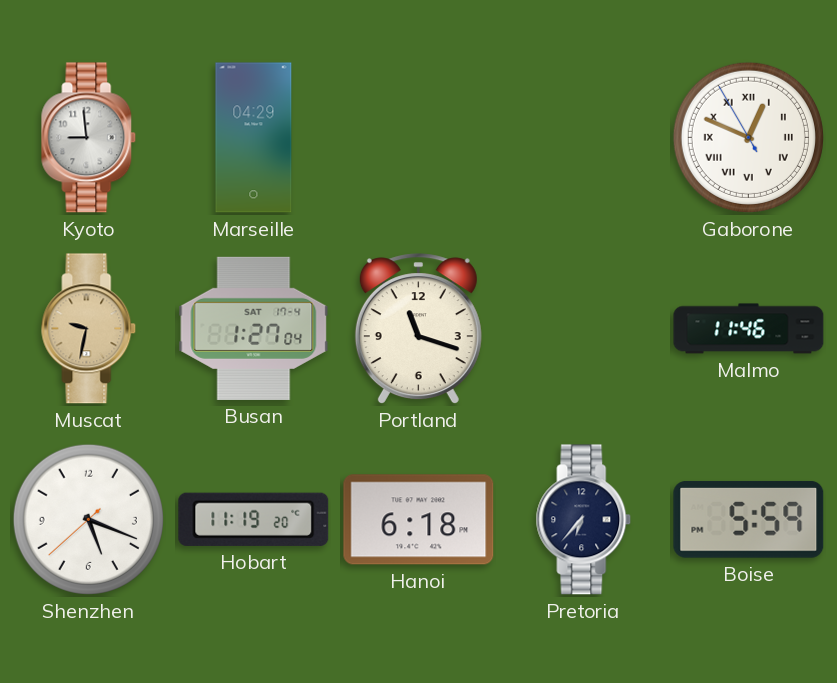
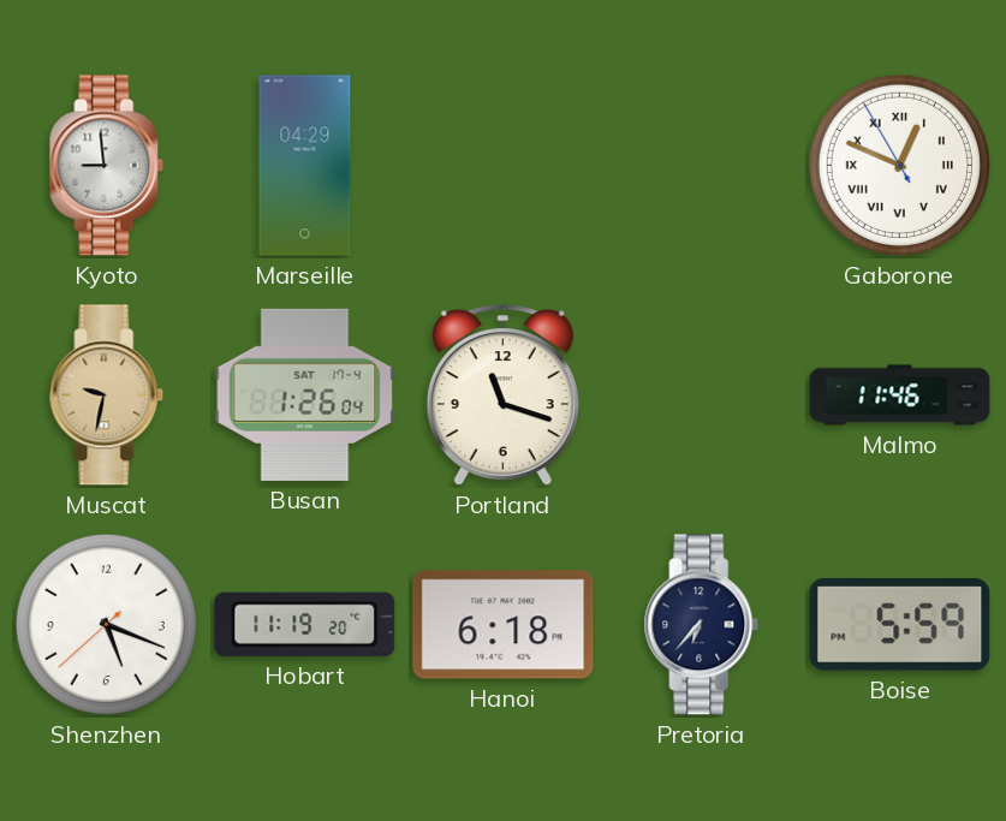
Busan: 1:27 -> 1:26
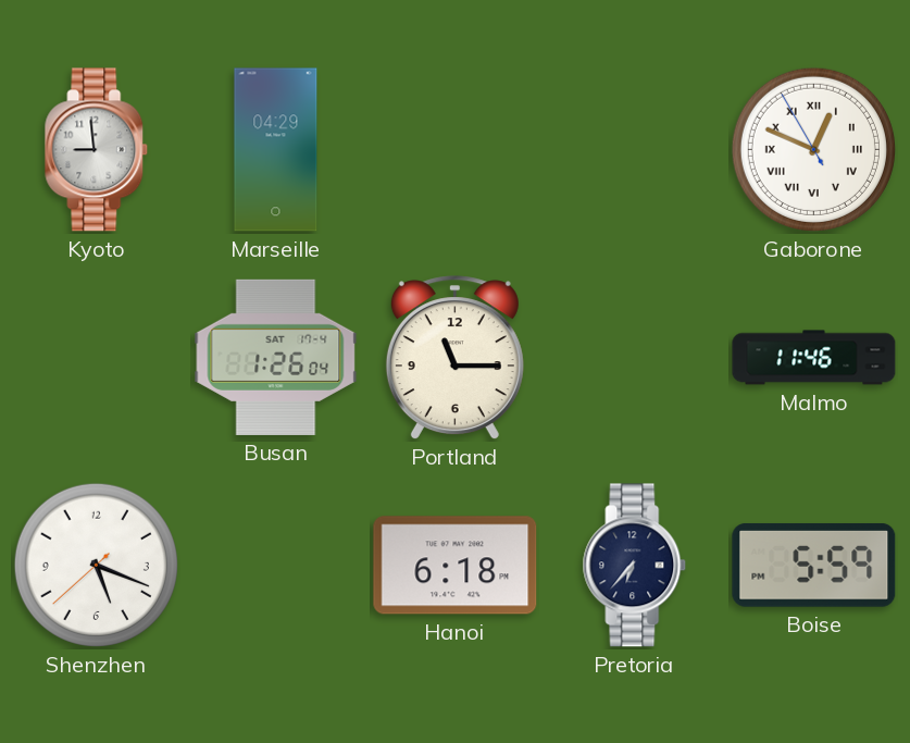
Muscat: 9:32 -> none
Portland: 11:18 -> 11:15
Hobart: 11:19 -> none
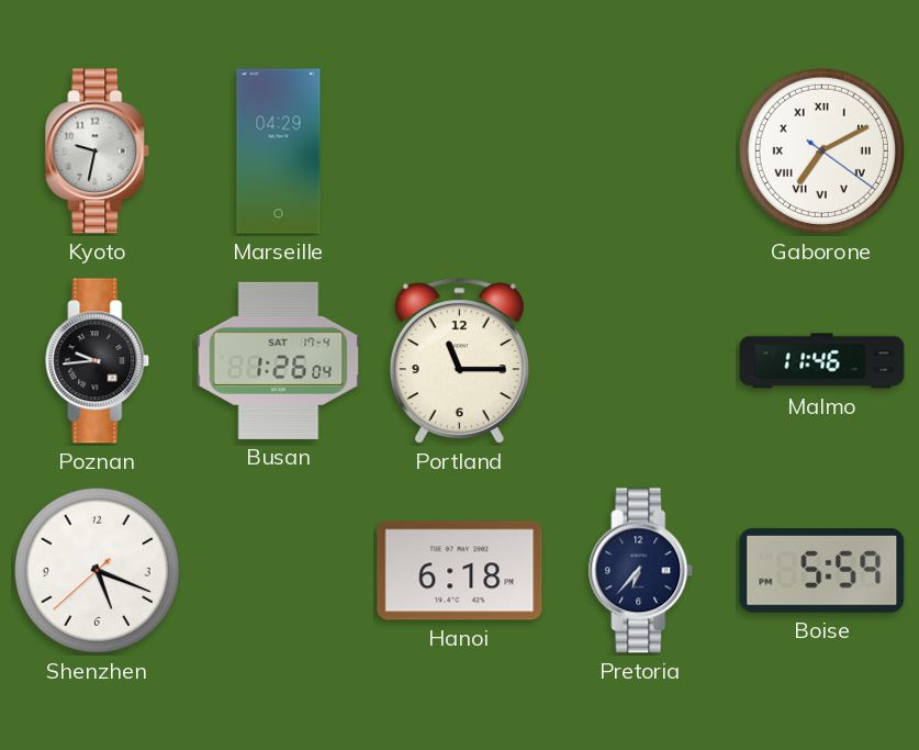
Kyoto: 8:59 -> 9:32
Gaborone: 12:48 -> 7:10
Poznan: none -> 9:44
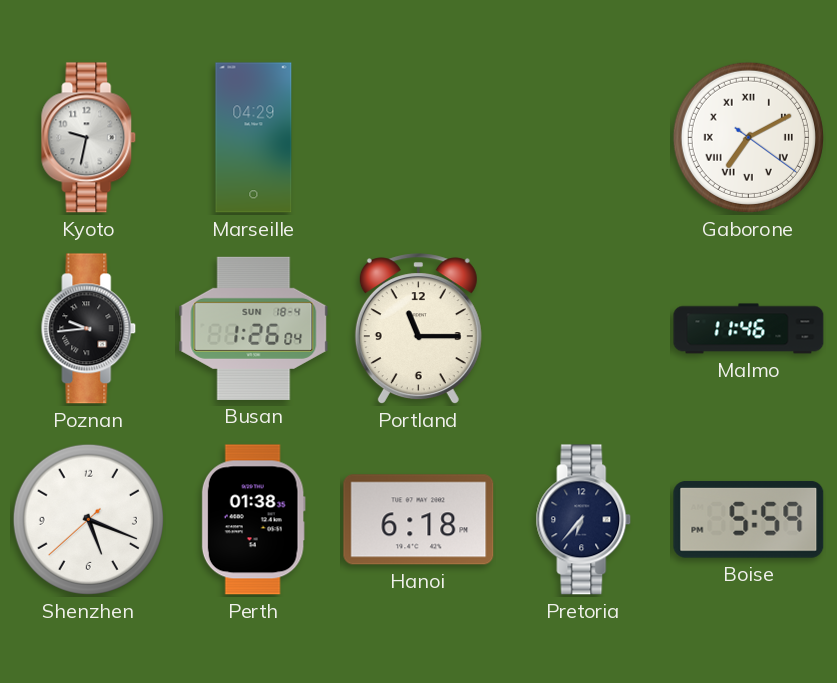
Busan date: SAT 17-4 -> SUN 18-4
Perth: none -> 01:38
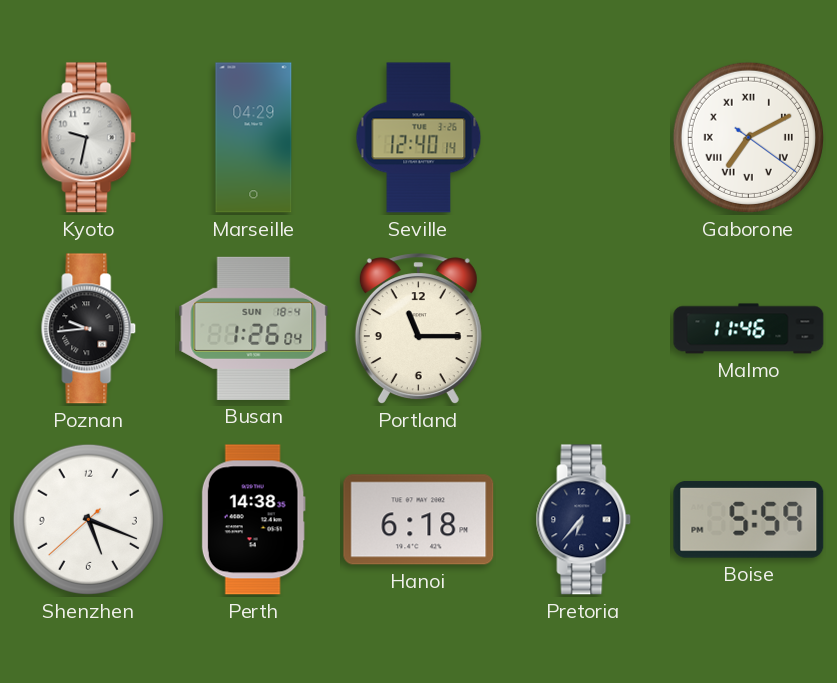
Seville: none -> 12:40
Perth: 01:38 -> 14:38
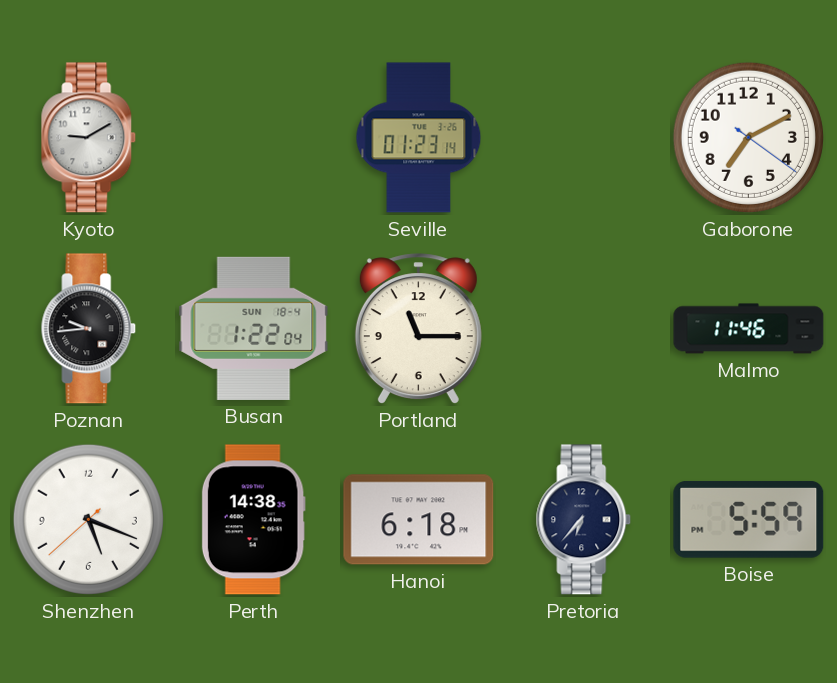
Kyoto: 9:32 -> 9:10
Marseille: 04:29 -> none
Seville: 12:40 -> 01:23
Gaborone numerals: Roman -> Arabic
Busan: 1:26 -> 1:22
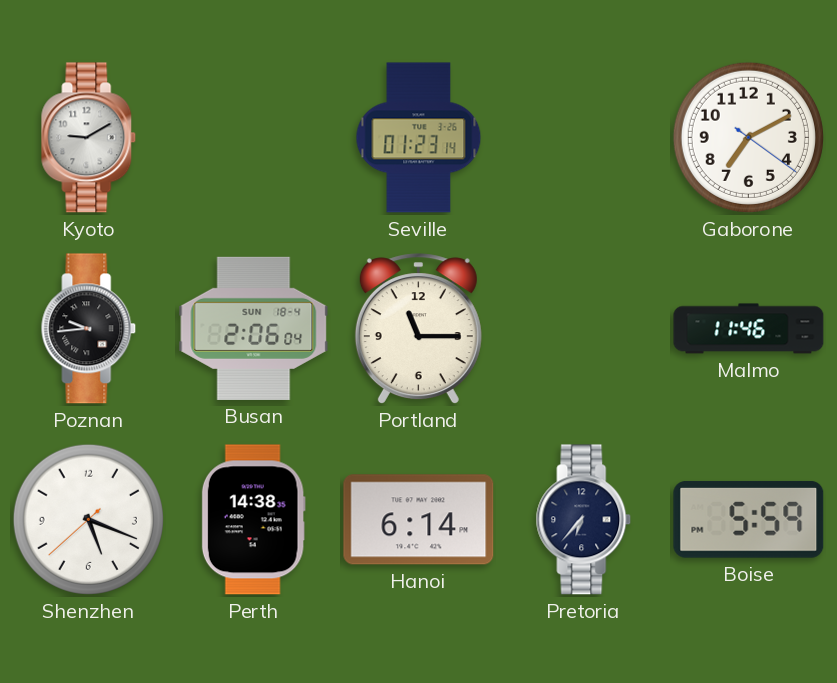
Busan: 1:22 -> 2:06
Hanoi: 6:18 -> 6:14
